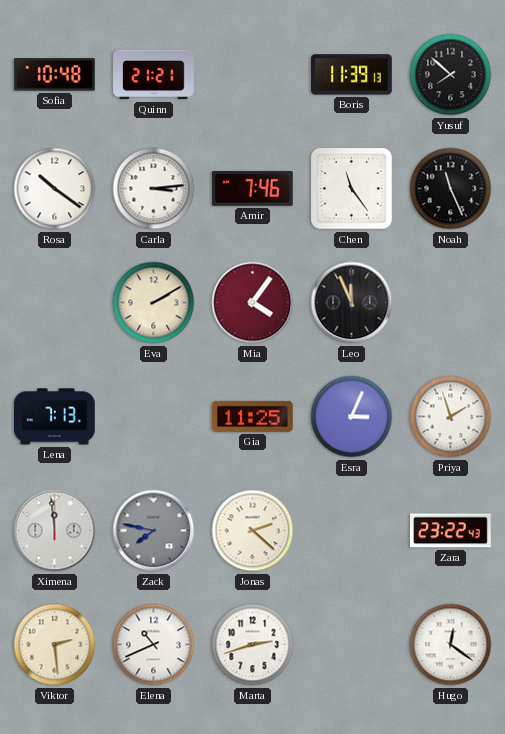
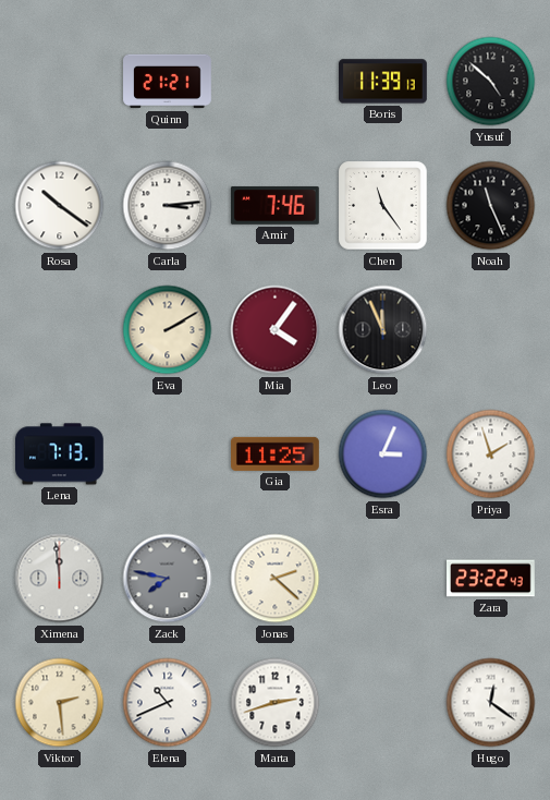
Sofia: 10:48 -> none
Yusuf: 7:52 -> 4:52
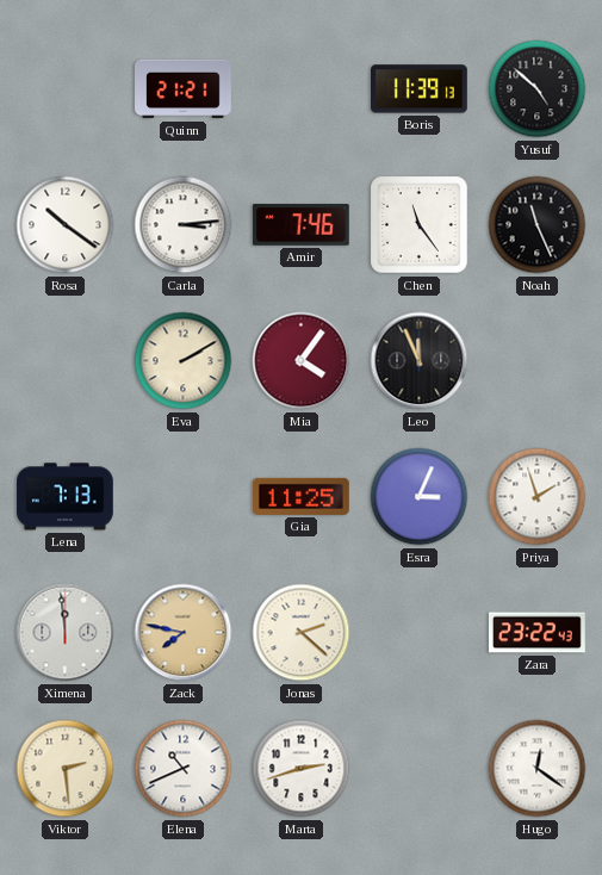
Zack dial: grey -> champagne
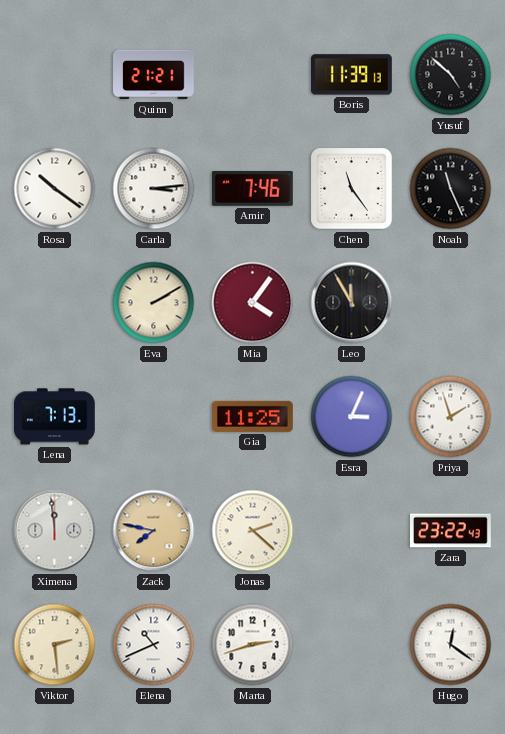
Leo: 11:56 -> 11:55
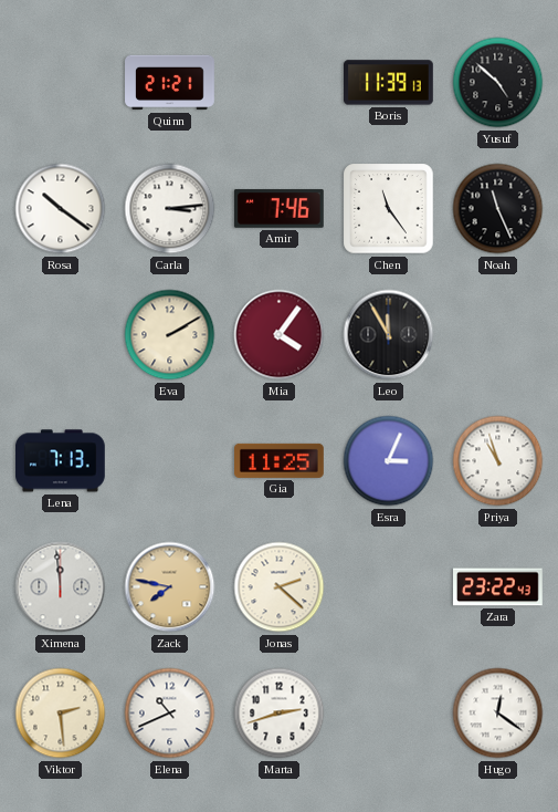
Priya: 1:57 -> 10:57
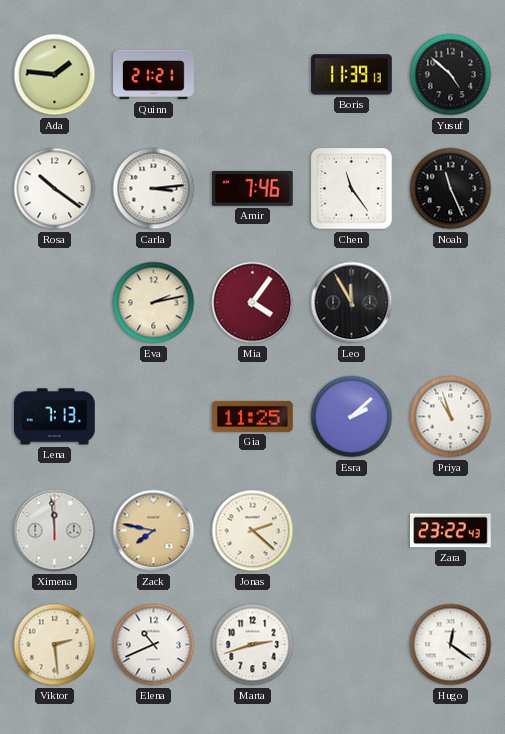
Ada: none -> 1:46
Eva: 2:10 -> 2:13
Esra: 3:04 -> 2:08
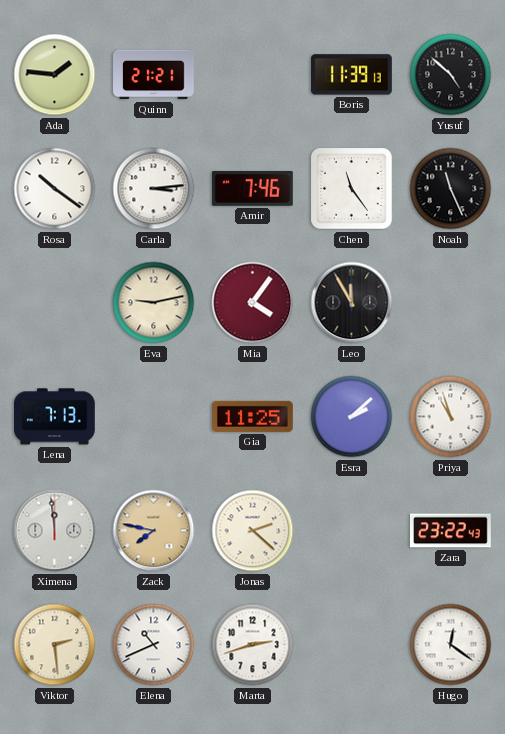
Eva: 2:13 -> 9:13
